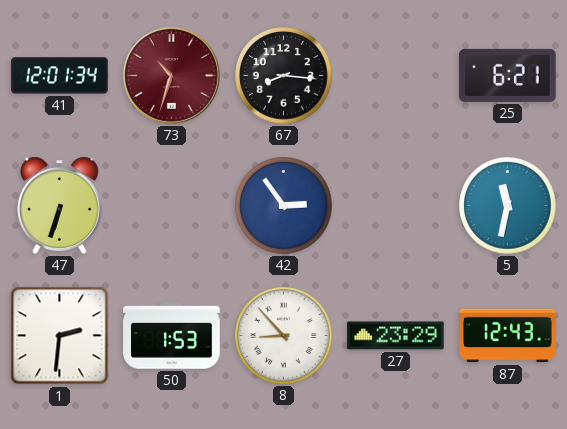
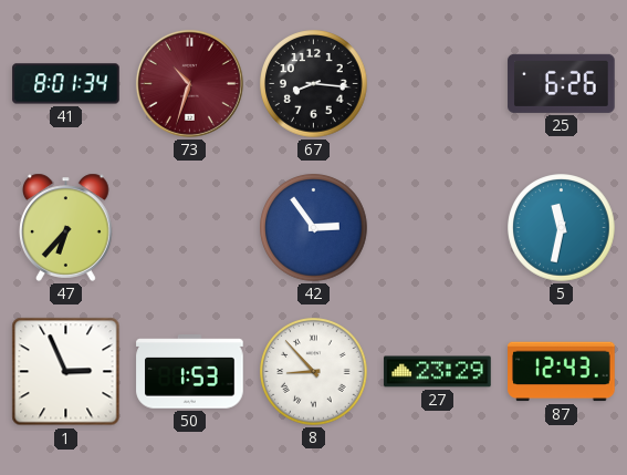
41: 12:01 -> 8:01
25: 6:21 -> 6:26
47: 6:33 -> 6:37
1: 2:31 -> 2:56
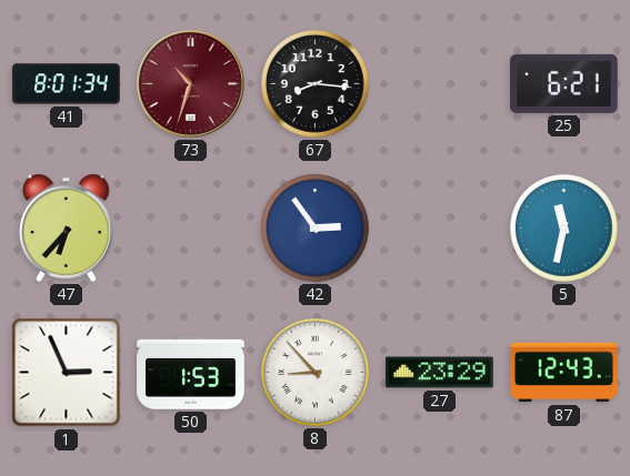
25: 6:26 -> 6:21
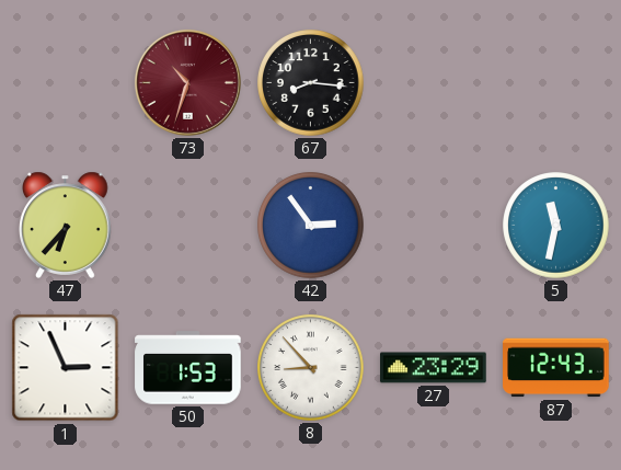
41: 8:01 -> none
25: 6:21 -> none
